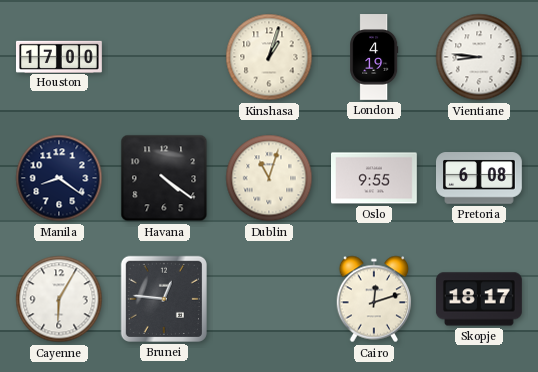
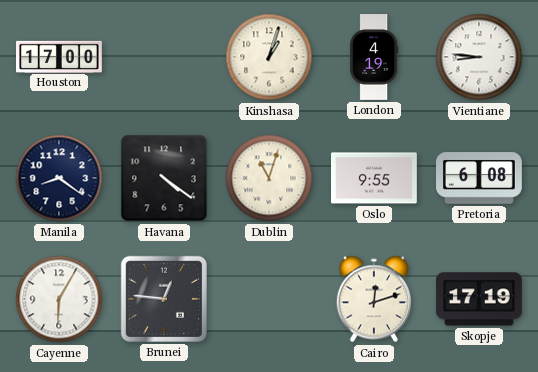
Skopje: 18:17 -> 17:19
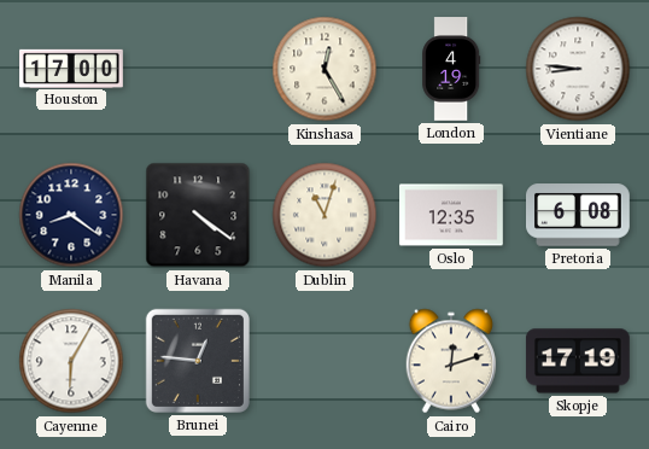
Kinshasa: 1:03 -> 12:25
Oslo: 9:55 -> 12:35
